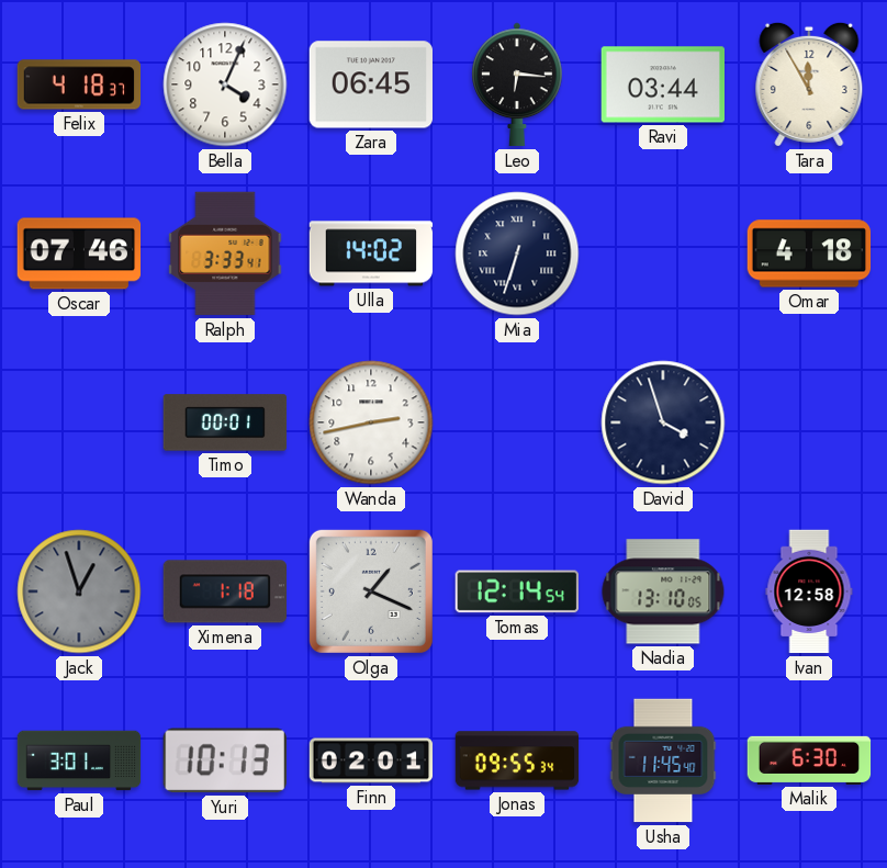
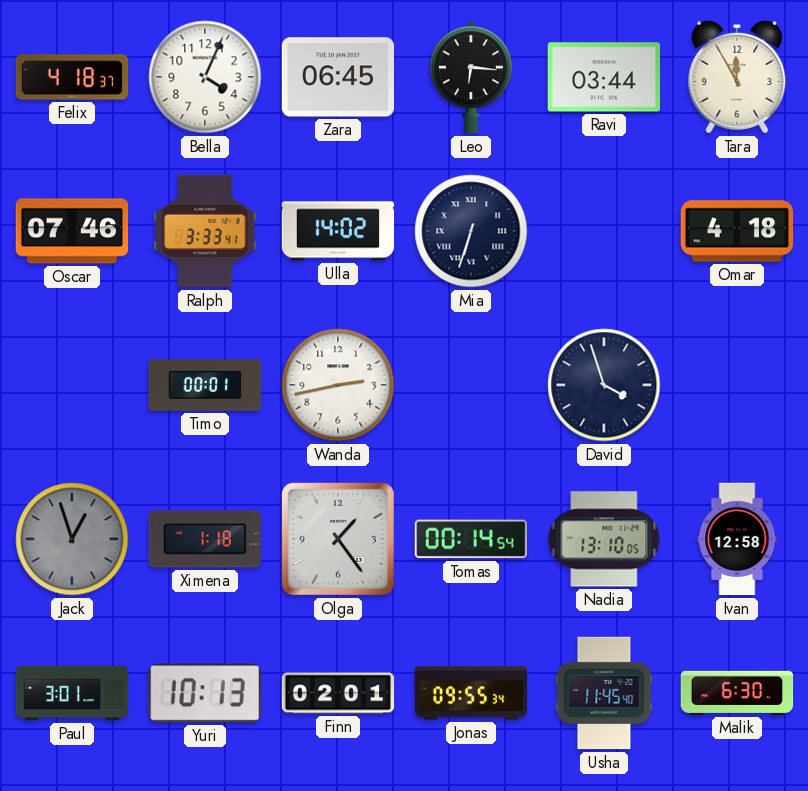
Olga: 1:19 -> 1:24
Tomas: 12:14 -> 00:14
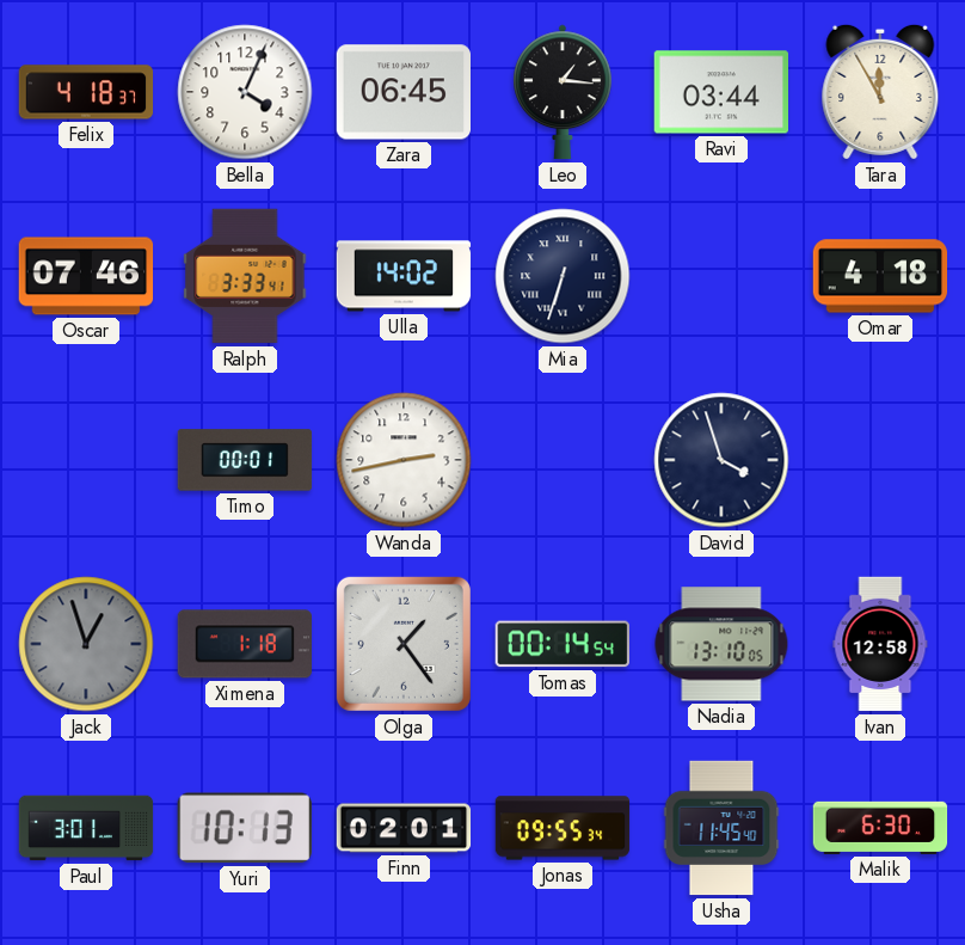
Leo: 6:16 -> 1:16
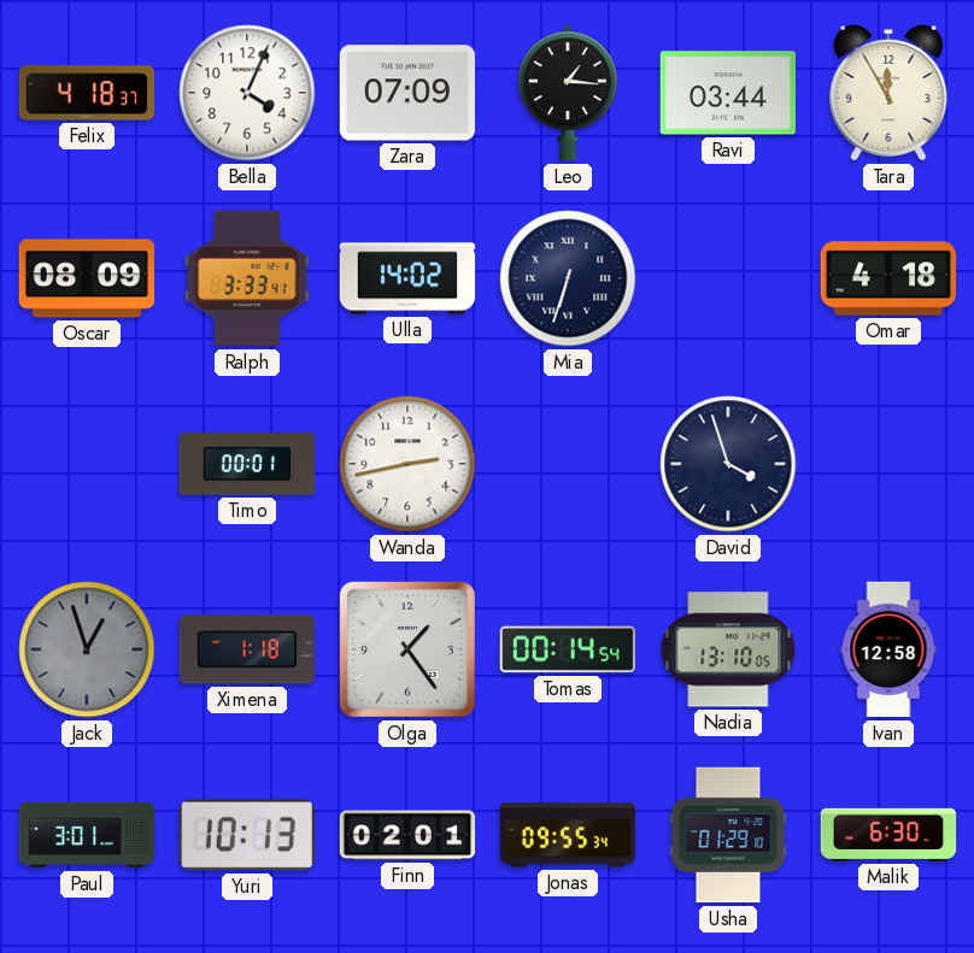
Zara: 06:45 -> 07:09
Oscar: 07:46 -> 08:09
Usha: 11:45 -> 01:29
